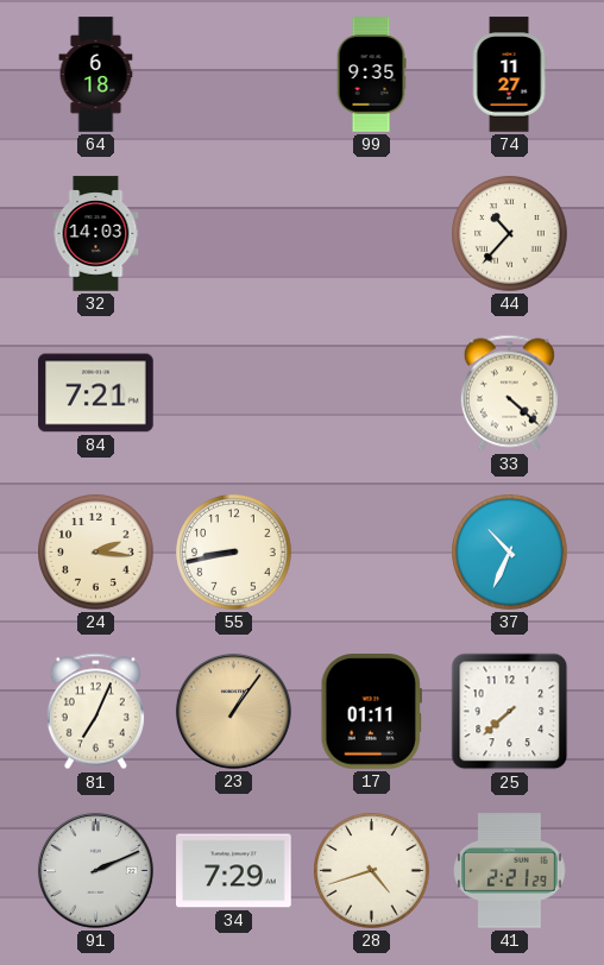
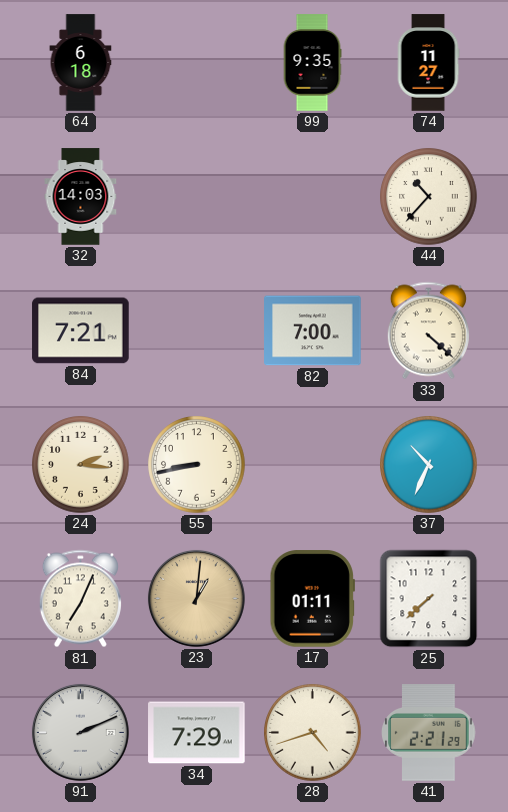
82: none -> 7:00
23: 1:06 -> 1:01
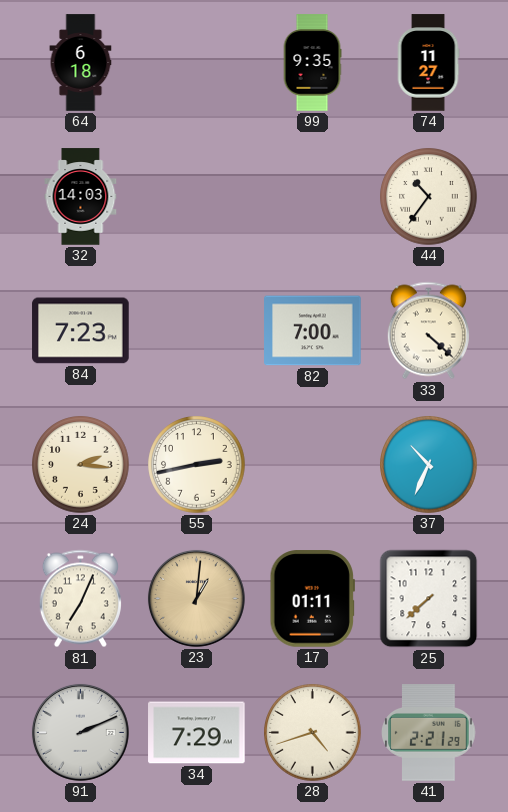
44: 10:37 -> 10:36
84: 7:21 -> 7:23
55: 8:43 -> 2:43
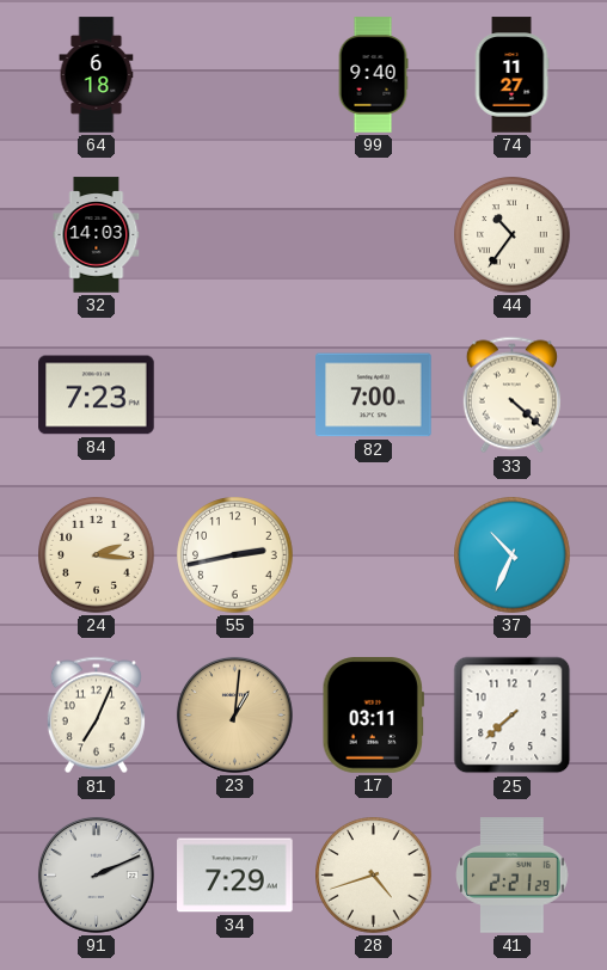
99: 9:35 -> 9:40
17: 01:11 -> 03:11
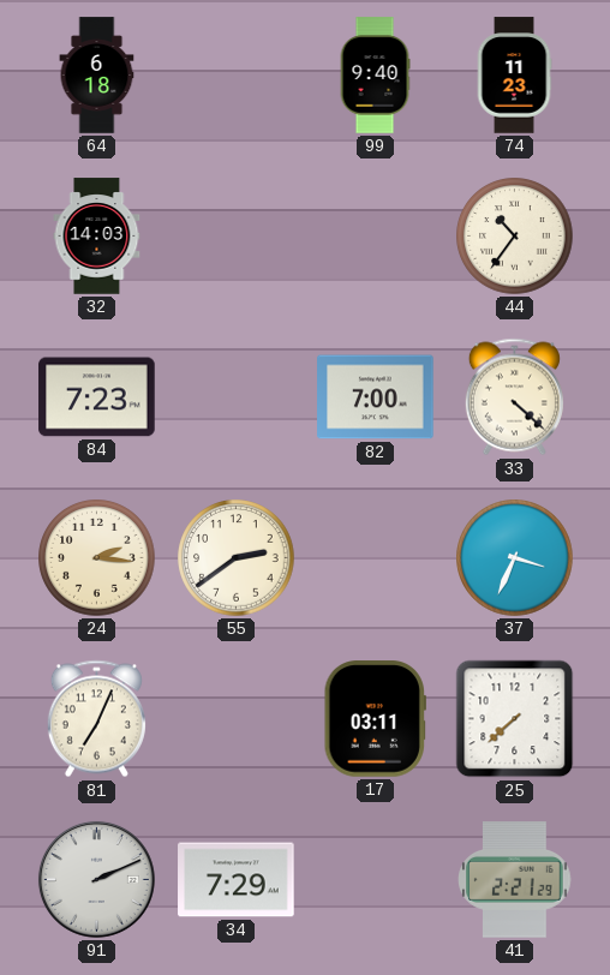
74: 11:27 -> 11:23
55: 2:43 -> 2:39
37: 10:34 -> 3:34
23: 1:01 -> none
28: 4:42 -> none
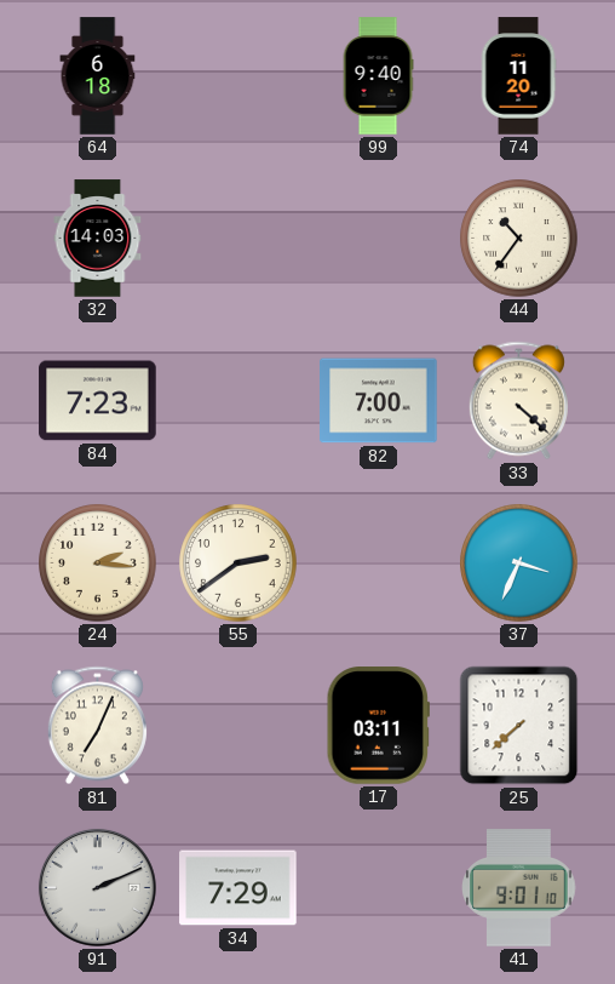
74: 11:23 -> 11:20
41: 2:21 -> 9:01
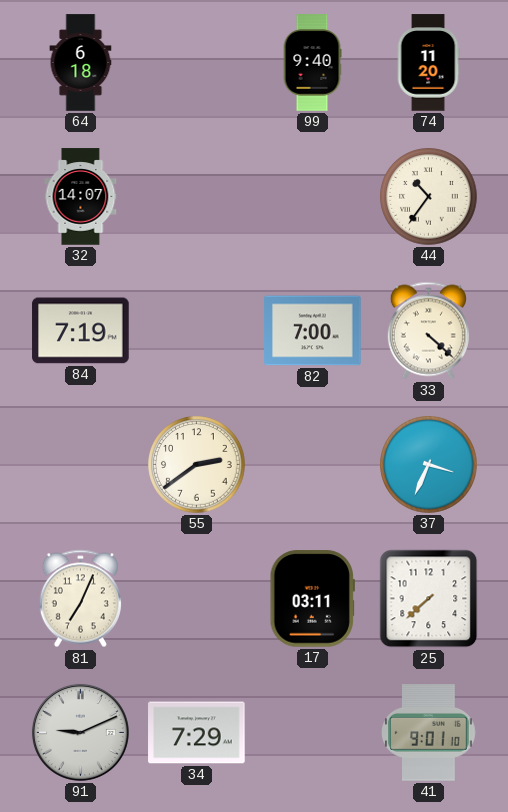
32: 14:03 -> 14:07
84: 7:23 -> 7:19
24: 2:16 -> none
91: 2:11 -> 9:11
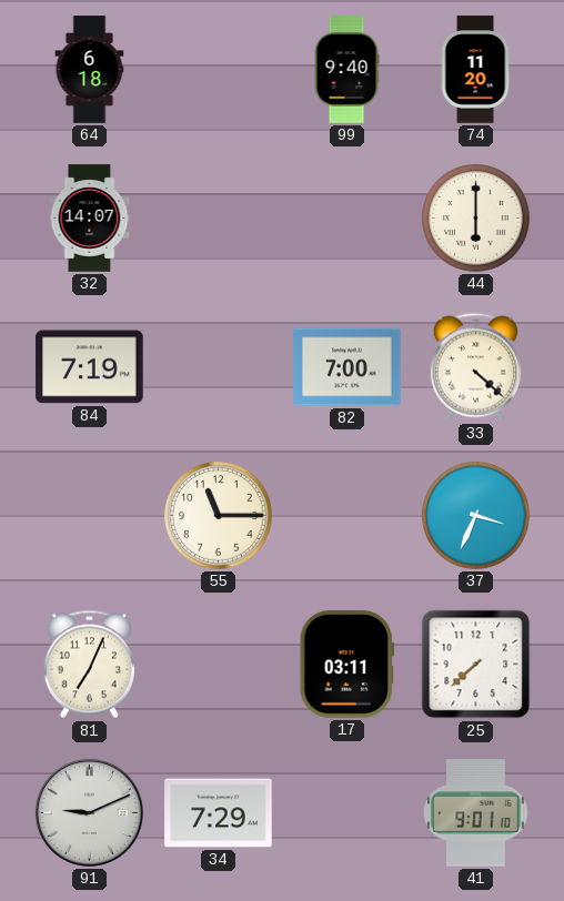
44: 10:36 -> 6:00
55: 2:39 -> 11:15
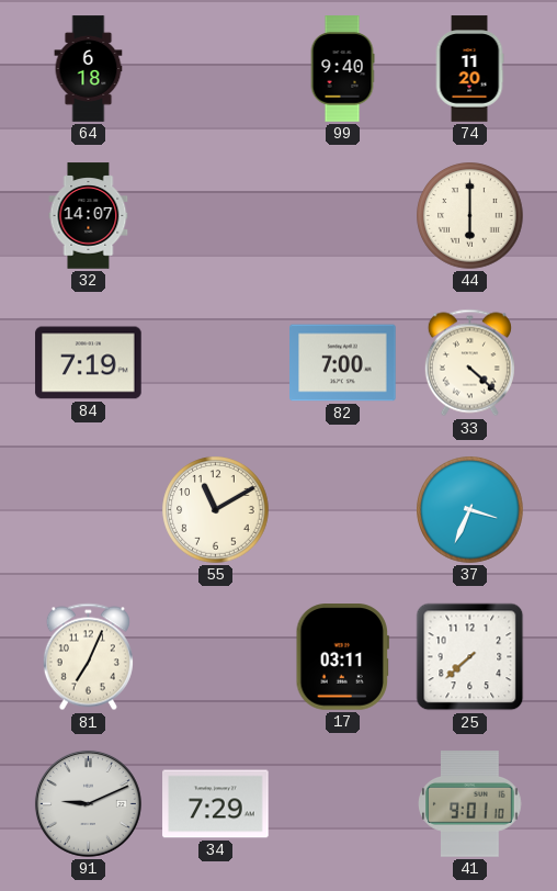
55: 11:15 -> 11:10
